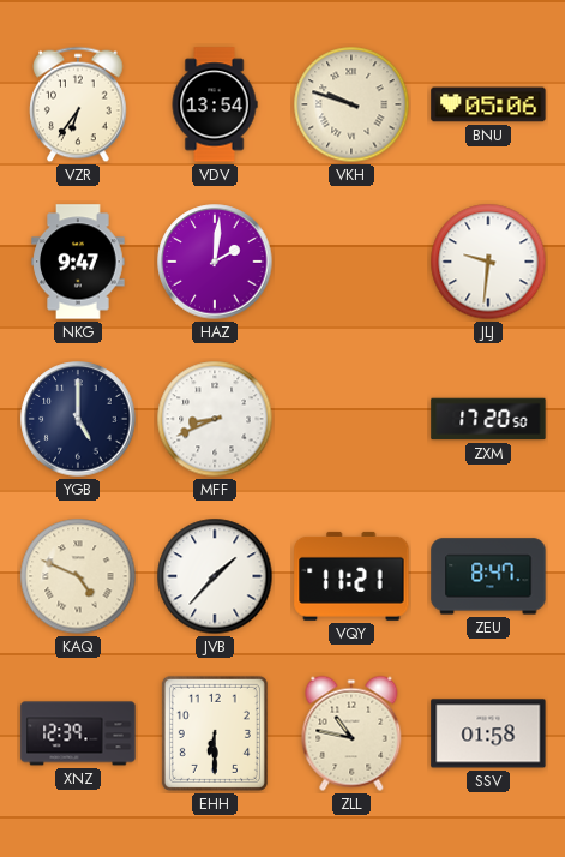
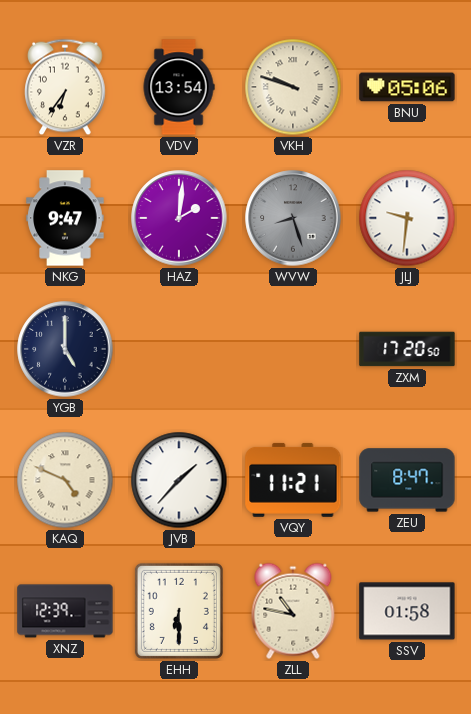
WVW: none -> 8:27
MFF: 8:41 -> none
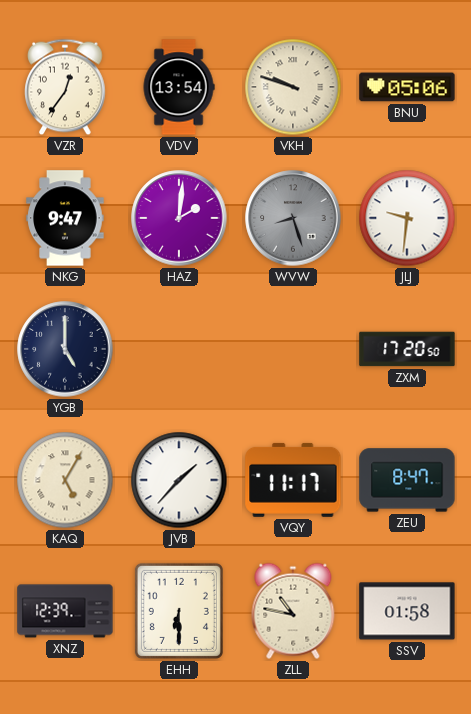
VZR: 6:36 -> 12:36
KAQ: 4:49 -> 5:05
VQY: 11:21 -> 11:17
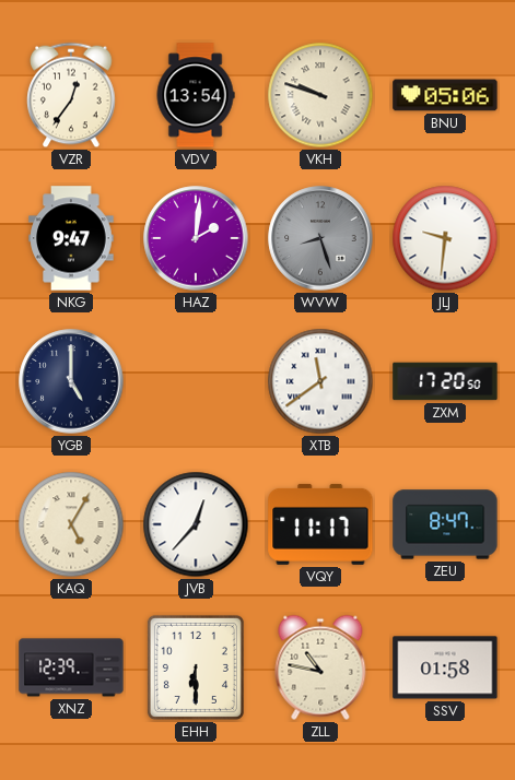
XTB: none -> 11:39
JVB: 1:37 -> 12:37
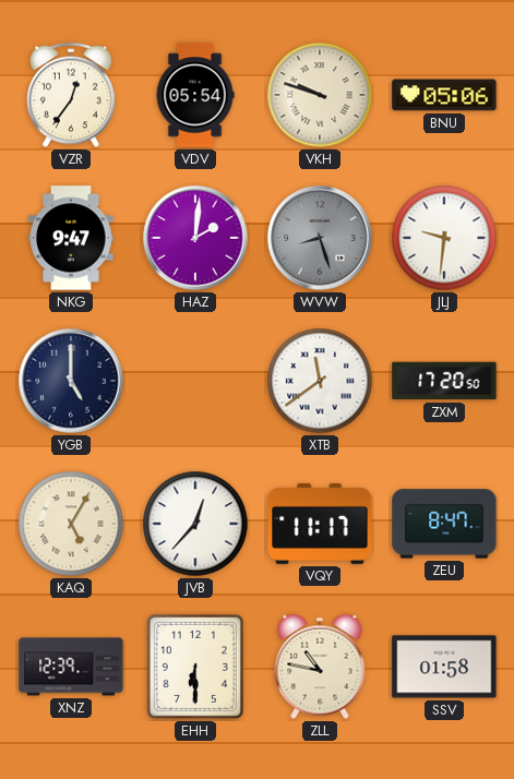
VDV: 13:54 -> 05:54
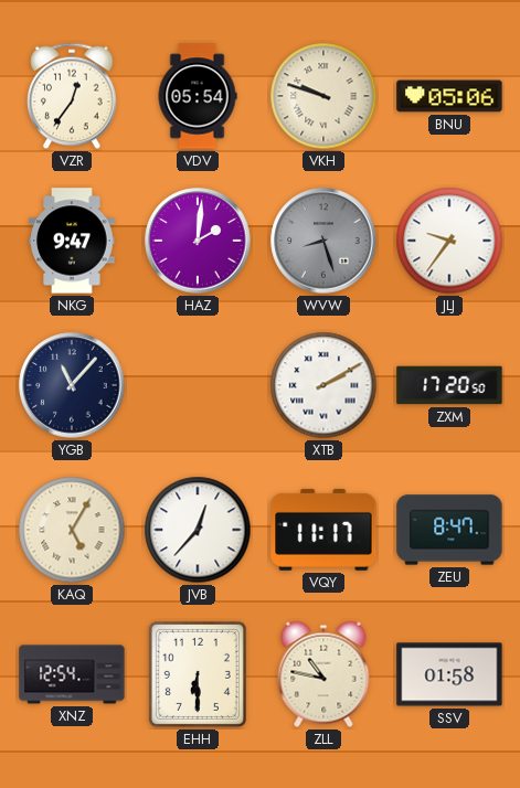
JLJ: 9:31 -> 9:36
YGB: 5:00 -> 11:07
XTB: 11:39 -> 2:10
XNZ: 12:39 -> 12:54
